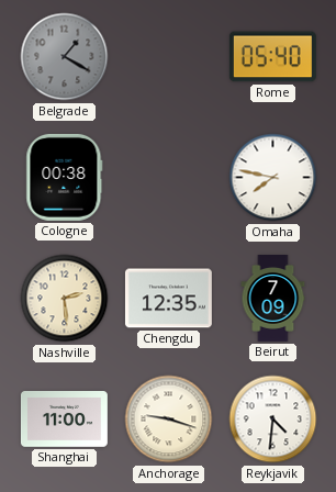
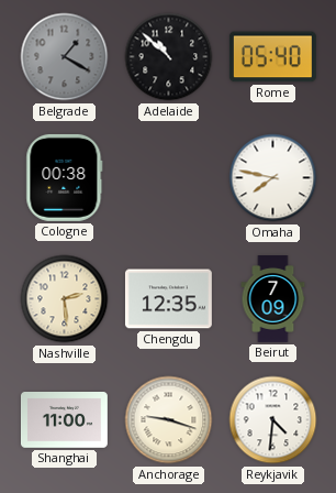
Adelaide: none -> 10:52
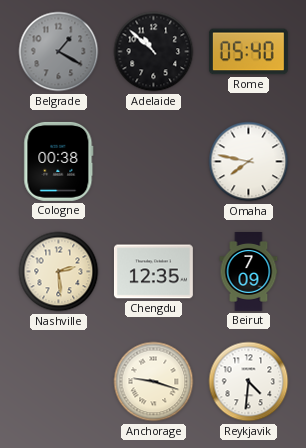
Shanghai: 11:00 -> none
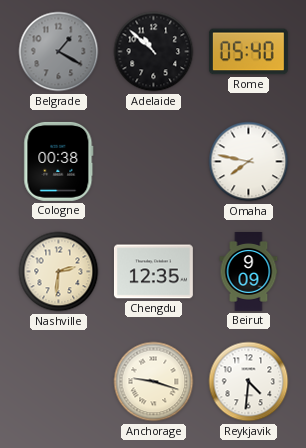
Nashville: 2:29 -> 2:31
Beirut: 7:09 -> 9:09
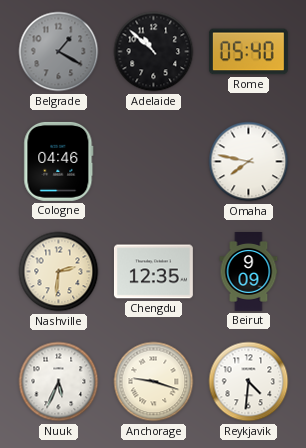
Cologne: 00:38 -> 04:46
Nuuk: none -> 5:34
